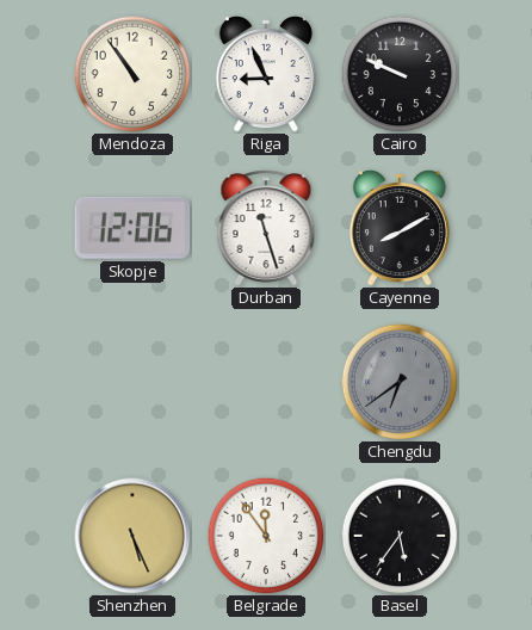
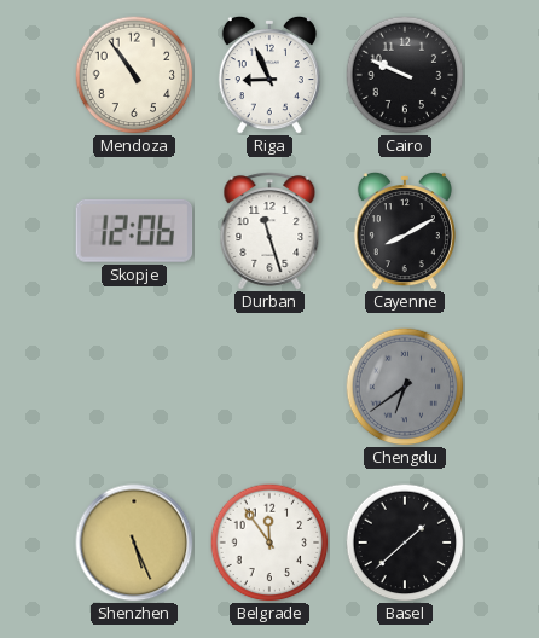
Basel: 5:36 -> 1:38
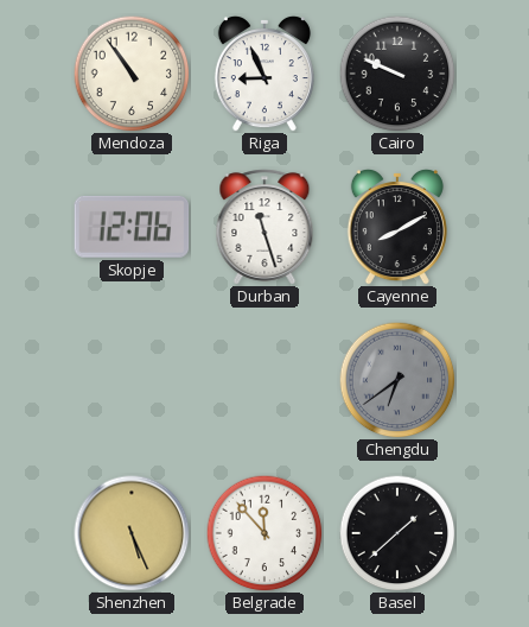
Belgrade: 11:54 -> 11:53
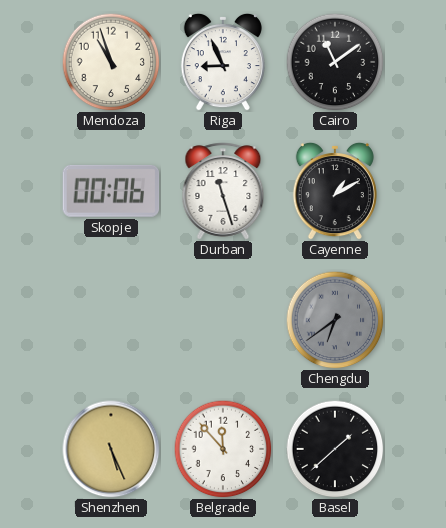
Mendoza: 10:54 -> 10:57
Cairo: 9:49 -> 11:09
Skopje: 12:06 -> 00:06
Cayenne: 8:10 -> 1:10
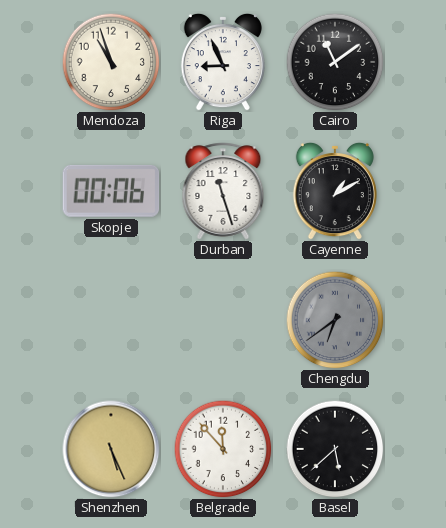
Basel: 1:38 -> 5:38
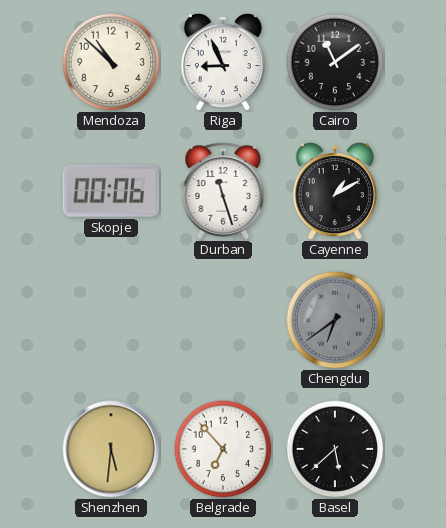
Mendoza: 10:57 -> 10:52
Shenzhen: 5:26 -> 5:31
Belgrade: 11:53 -> 6:53
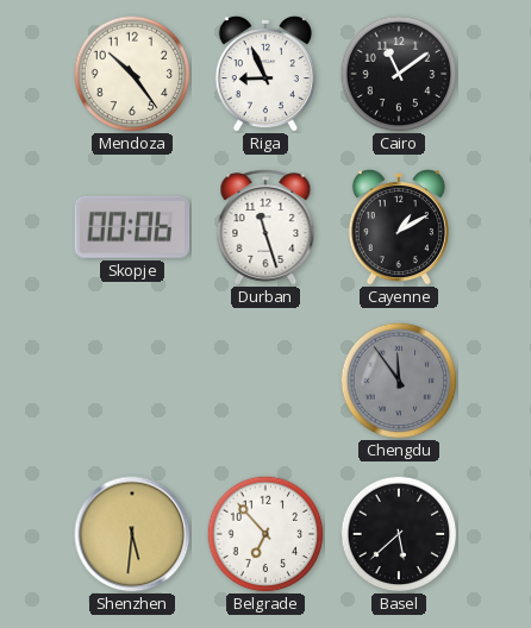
Mendoza: 10:52 -> 10:24
Chengdu: 6:39 -> 11:54
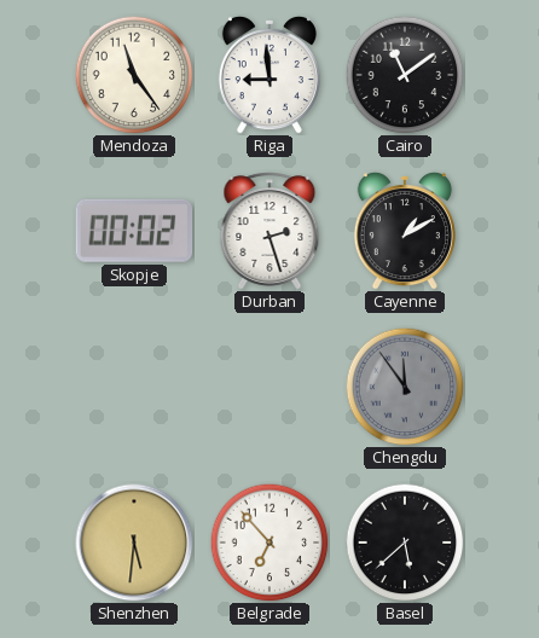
Mendoza: 10:24 -> 11:24
Riga: 8:56 -> 8:59
Skopje: 00:06 -> 00:02
Durban: 11:27 -> 2:27
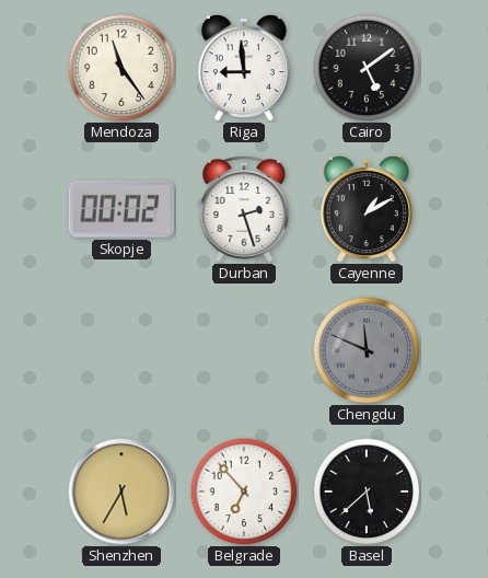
Cairo: 11:09 -> 5:09
Chengdu: 11:54 -> 11:49
Shenzhen: 5:31 -> 5:35
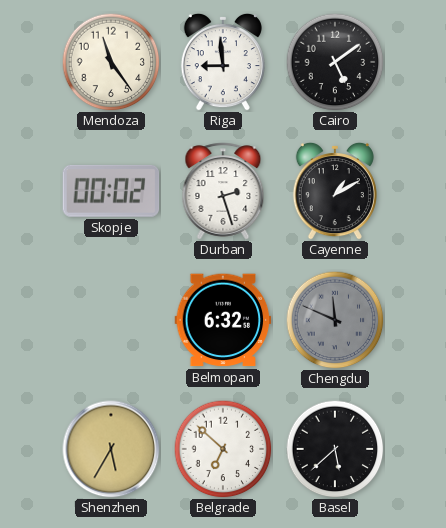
Belmopan: none -> 6:32
Belgrade: 6:53 -> 6:52
